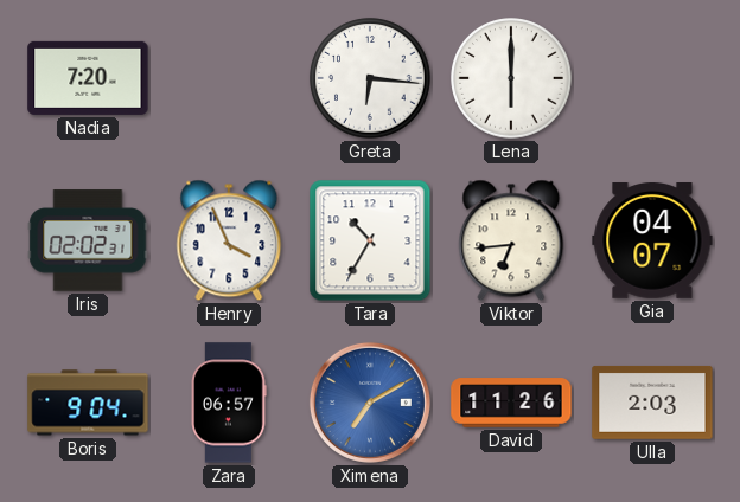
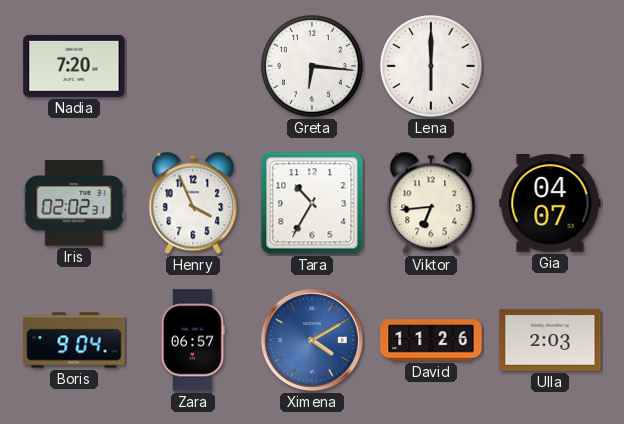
Ximena: 7:10 -> 4:10
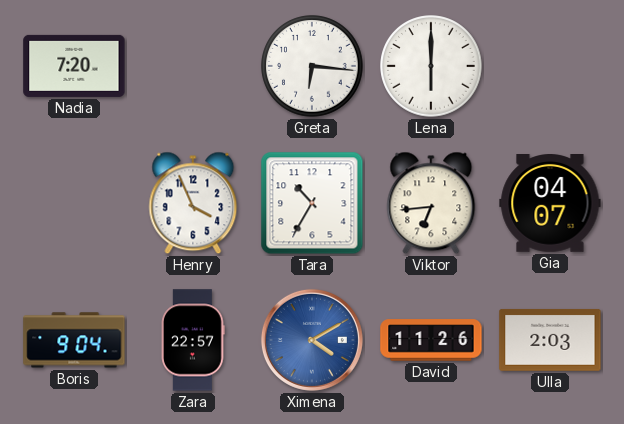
Iris: 02:02 -> none
Zara: 06:57 -> 22:57
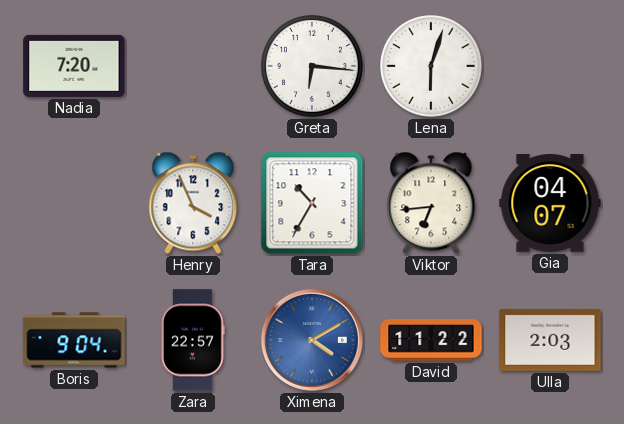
Lena: 6:00 -> 6:03
David: 11:26 -> 11:22
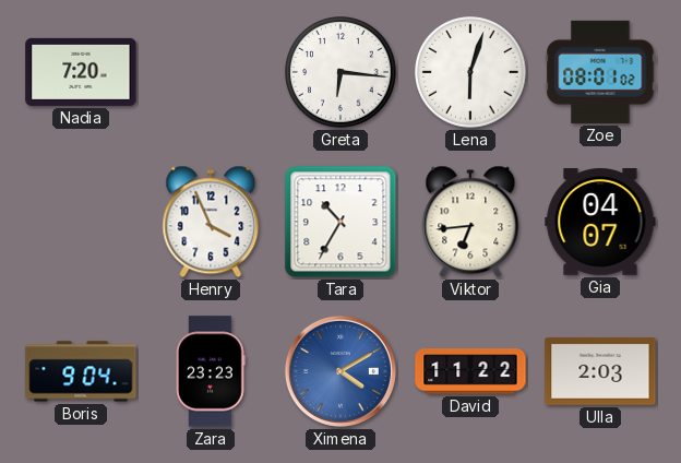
Zoe: none -> 08:01
Zara: 22:57 -> 23:23
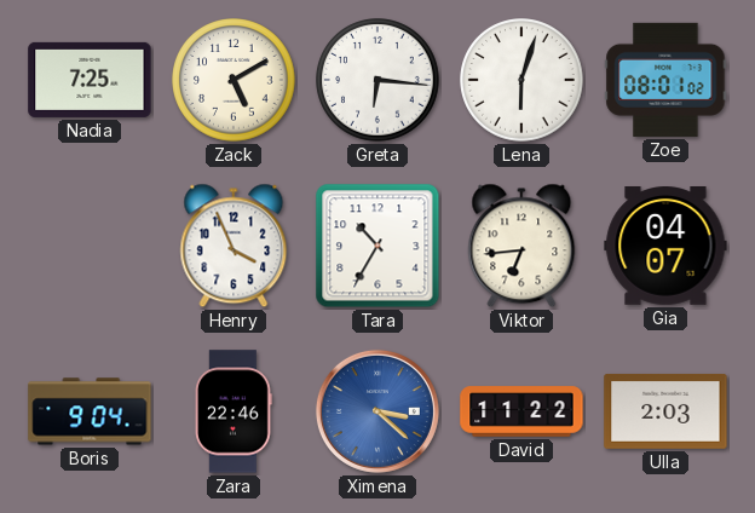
Nadia: 7:20 -> 7:25
Zack: none -> 5:10
Zara: 23:23 -> 22:46
Ximena: 4:10 -> 3:22
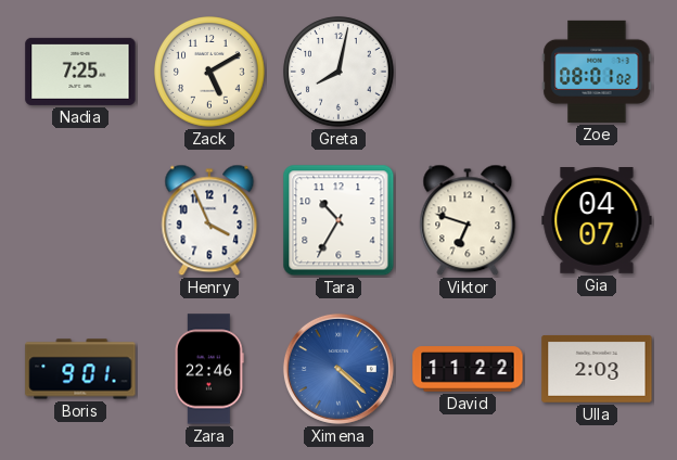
Greta: 6:16 -> 8:02
Lena: 6:03 -> none
Viktor: 6:44 -> 6:48
Boris: 9:04 -> 9:01
Ximena: 3:22 -> 4:22
